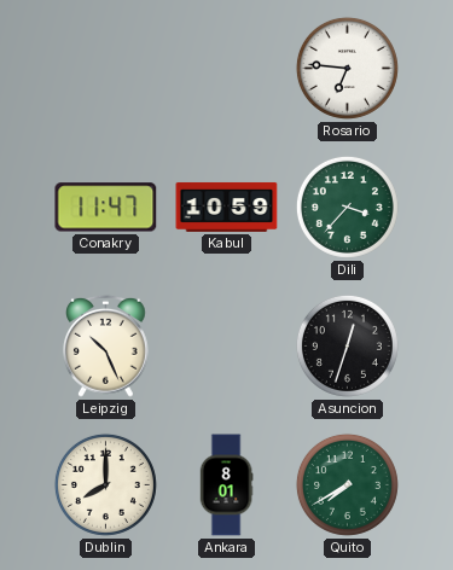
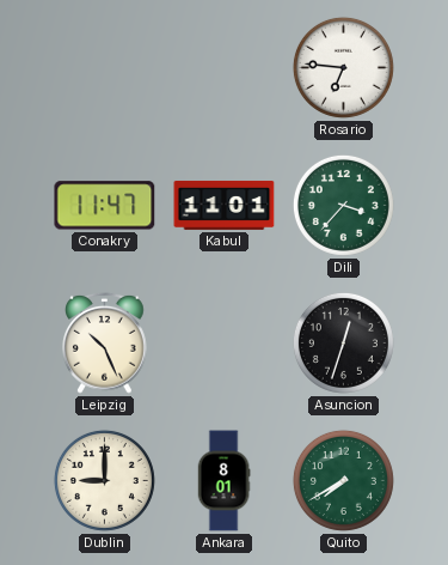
Kabul: 10:59 -> 11:01
Dublin: 8:00 -> 9:00
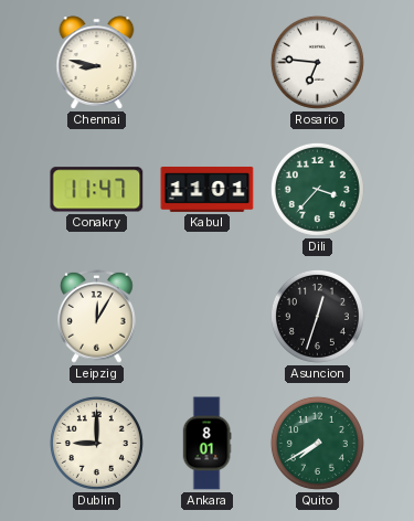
Chennai: none -> 8:47
Leipzig: 10:26 -> 12:05
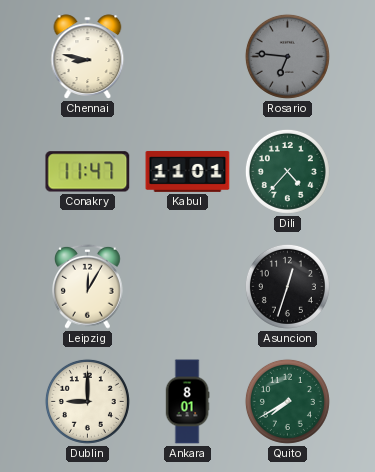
Rosario dial: white -> grey
Dili: 3:37 -> 4:37
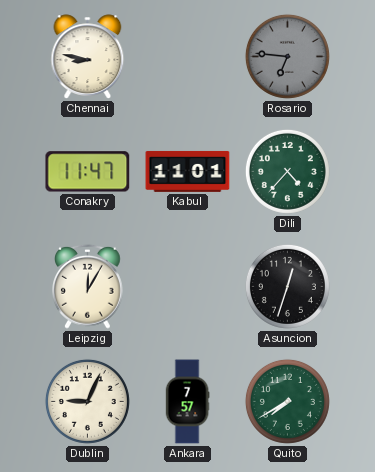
Dublin: 9:00 -> 9:04
Ankara: 8:01 -> 7:57
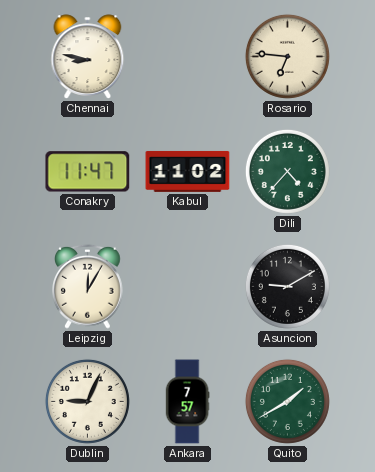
Rosario dial: grey -> cream
Kabul: 11:01 -> 11:02
Asuncion: 12:33 -> 9:10
Quito: 7:40 -> 1:40
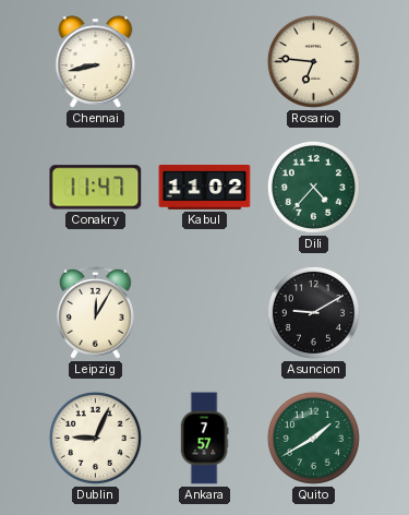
Chennai: 8:47 -> 8:43
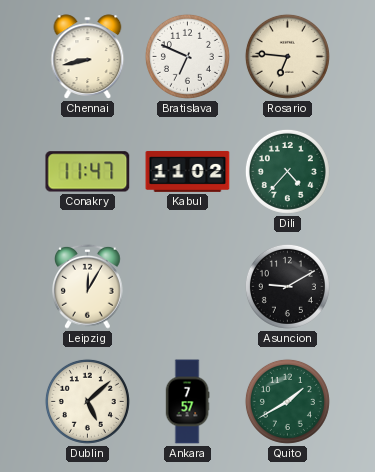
Bratislava: none -> 6:49
Dublin: 9:04 -> 5:08
